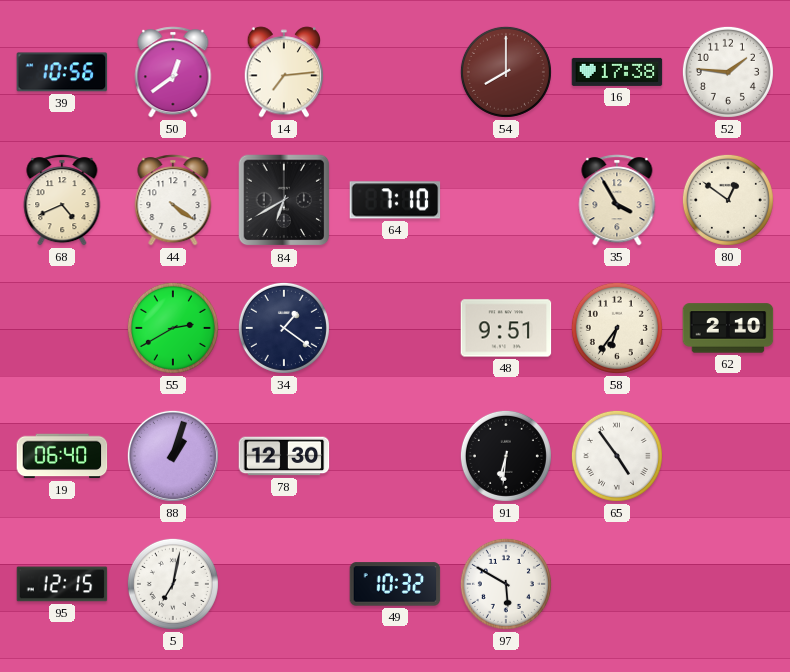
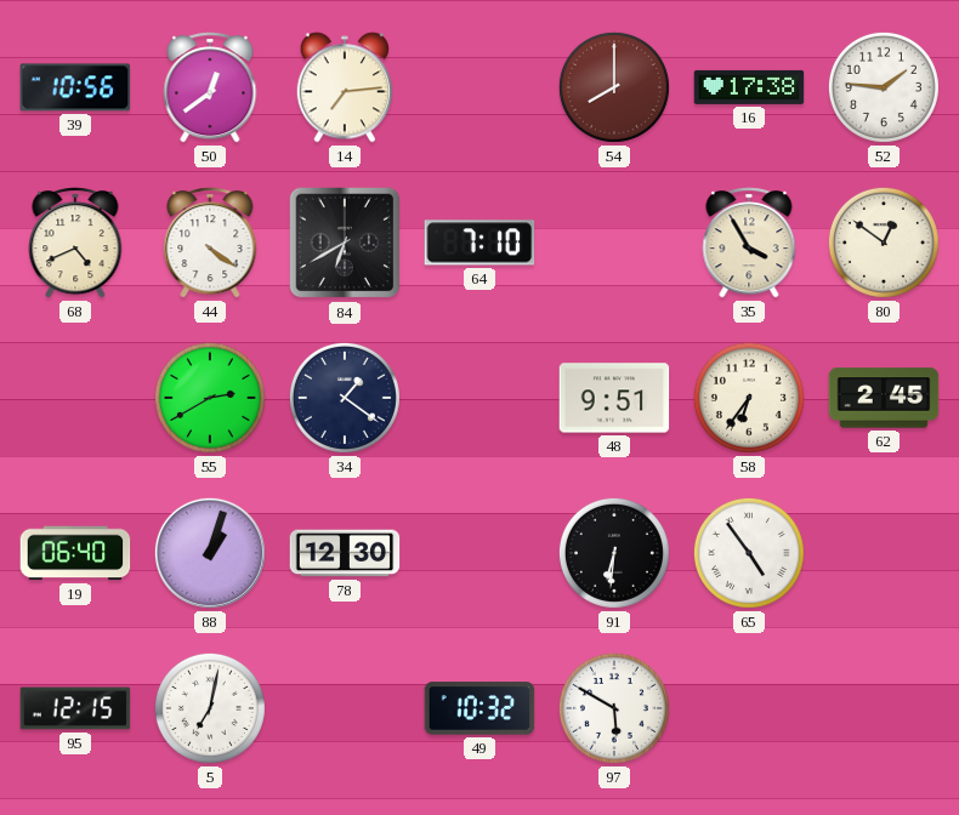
62: 2:10 -> 2:45
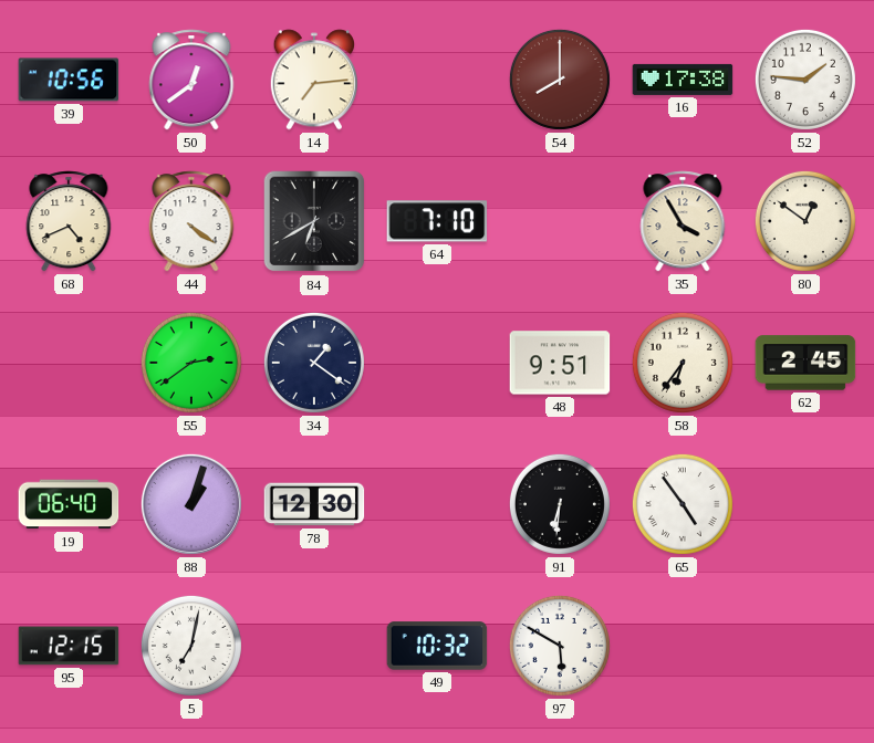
55: 2:40 -> 2:39
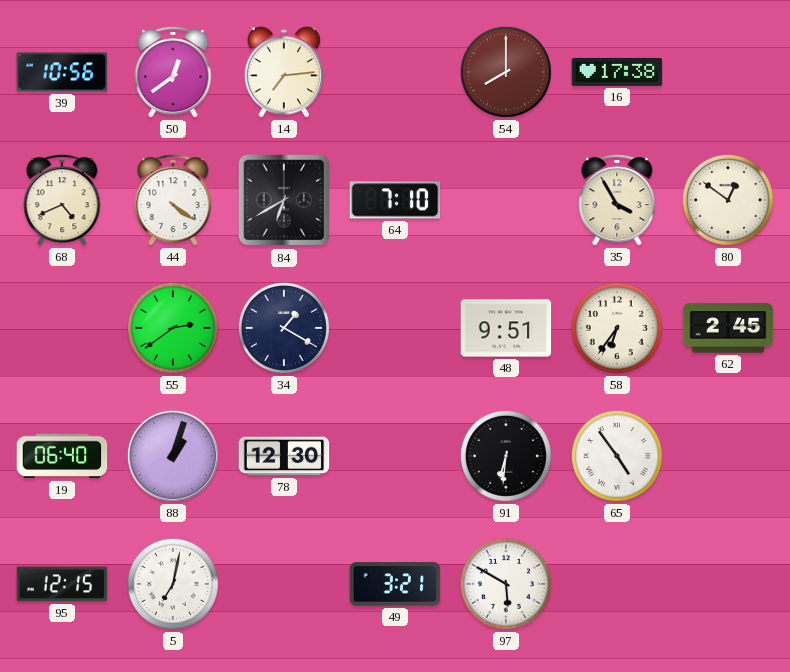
52: 1:46 -> none
34: 1:21 -> 1:20
49: 10:32 -> 3:21
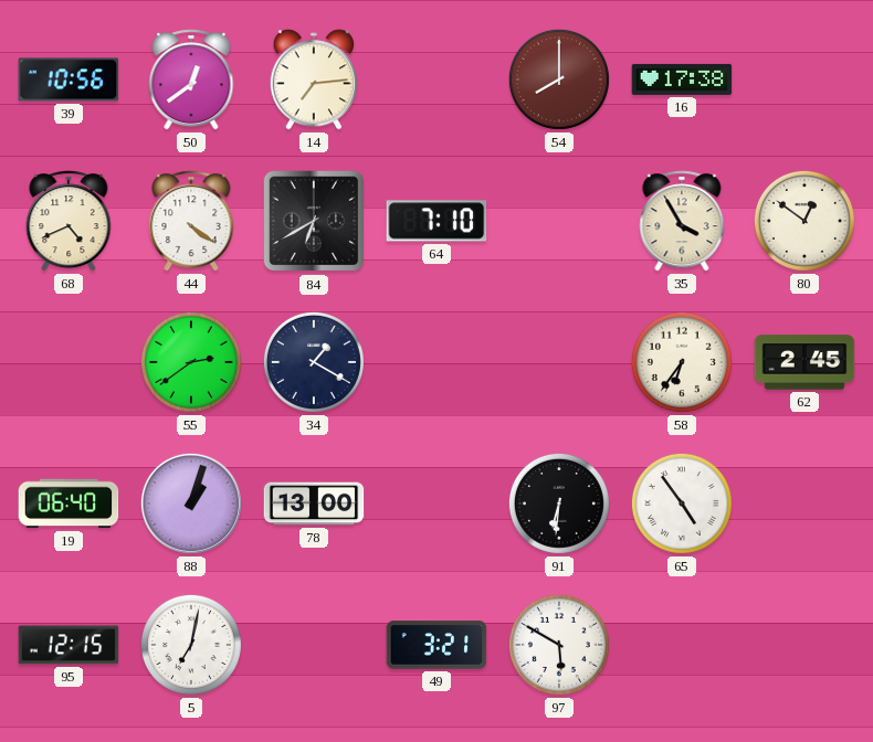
48: 9:51 -> none
78: 12:30 -> 13:00
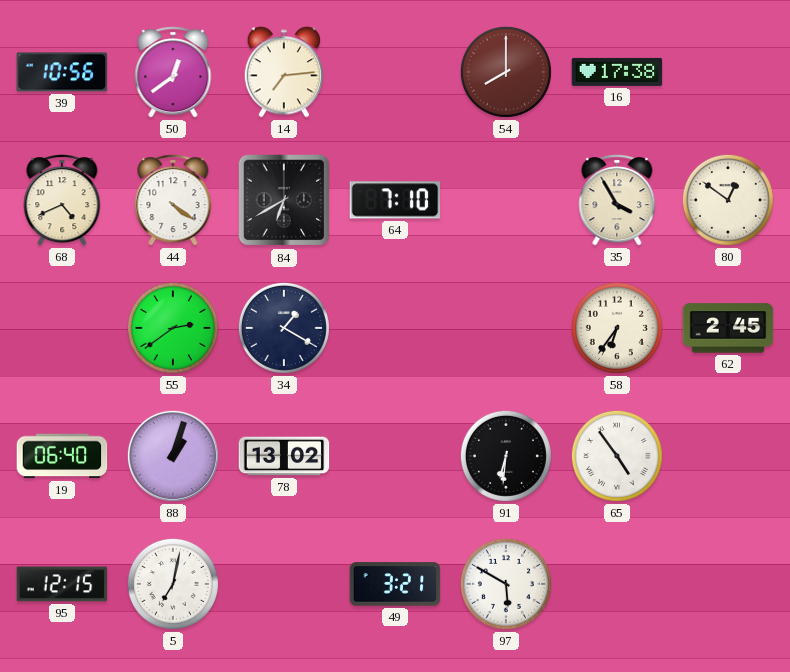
78: 13:00 -> 13:02
